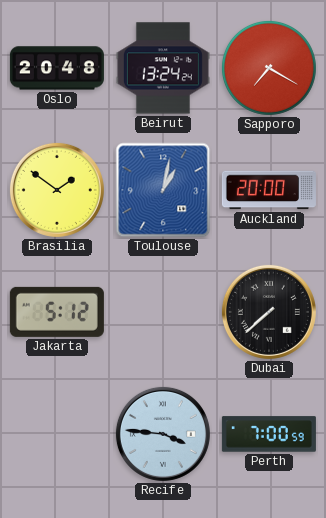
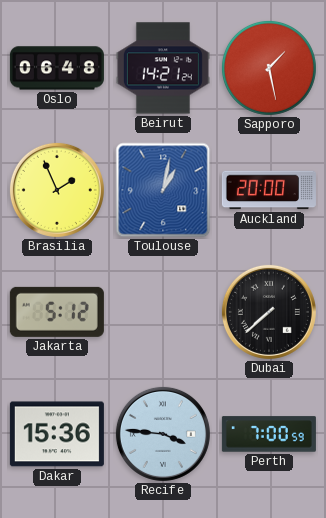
Oslo: 20:48 -> 06:48
Beirut: 13:24 -> 14:21
Sapporo: 7:20 -> 1:28
Brasilia: 1:51 -> 1:56
Dakar: none -> 15:36
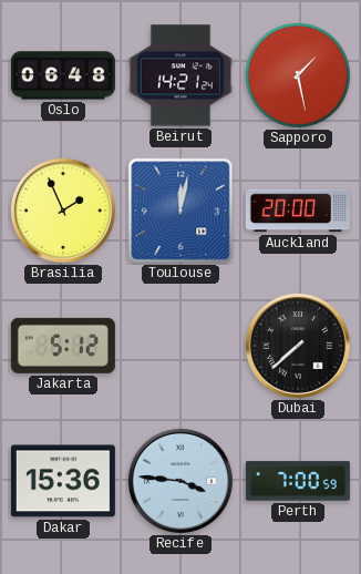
Toulouse: 1:02 -> 12:02
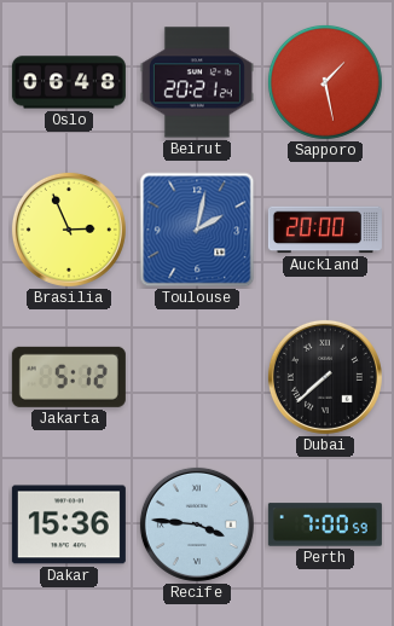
Beirut: 14:21 -> 20:21
Brasilia: 1:56 -> 2:56
Toulouse: 12:02 -> 2:02
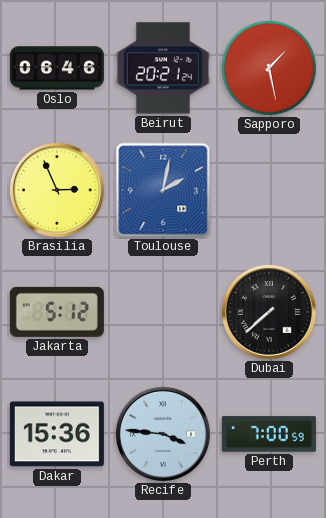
Oslo: 06:48 -> 06:46
Auckland: 20:00 -> none
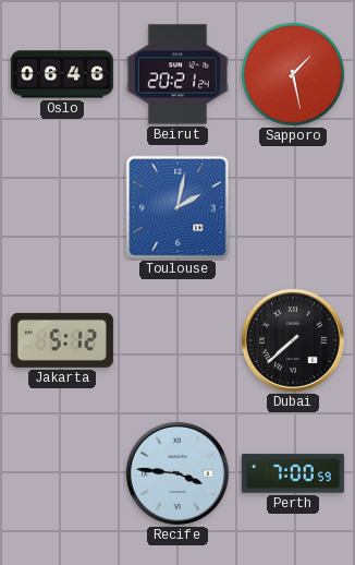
Brasilia: 2:56 -> none
Dakar: 15:36 -> none
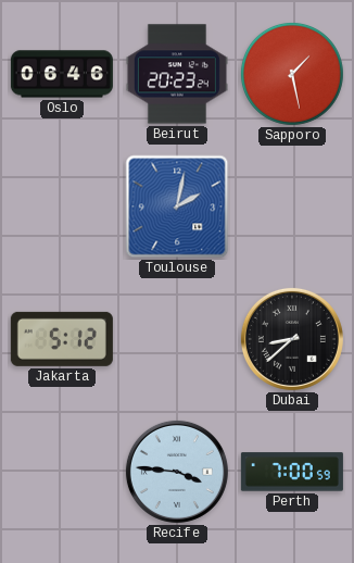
Beirut: 20:21 -> 20:23
Dubai: 7:38 -> 8:38
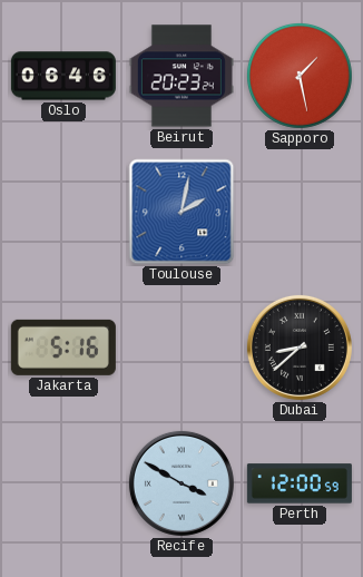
Jakarta: 5:12 -> 5:16
Recife: 3:46 -> 3:50
Perth: 7:00 -> 12:00
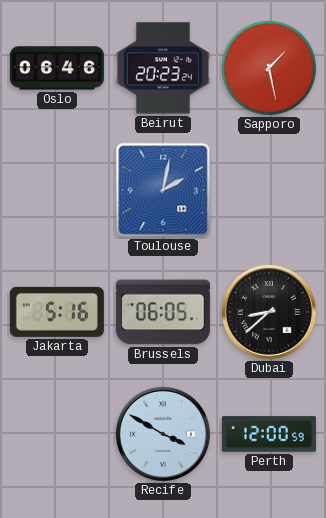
Brussels: none -> 06:05
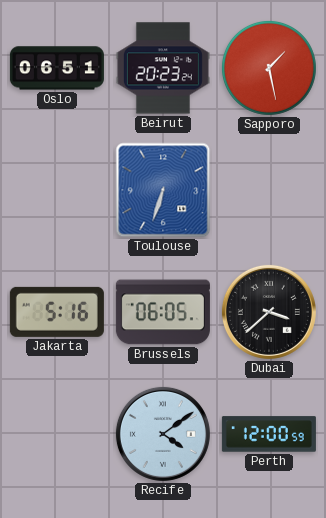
Oslo: 06:46 -> 06:51
Toulouse: 2:02 -> 6:33
Dubai: 8:38 -> 3:38
Recife: 3:50 -> 4:09
